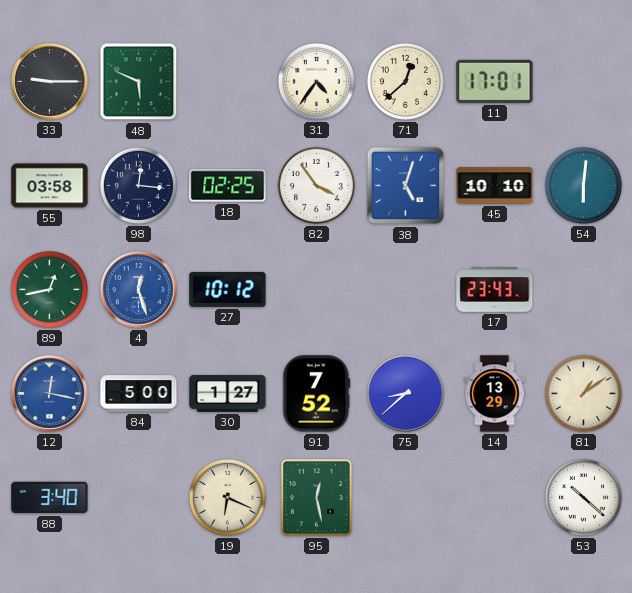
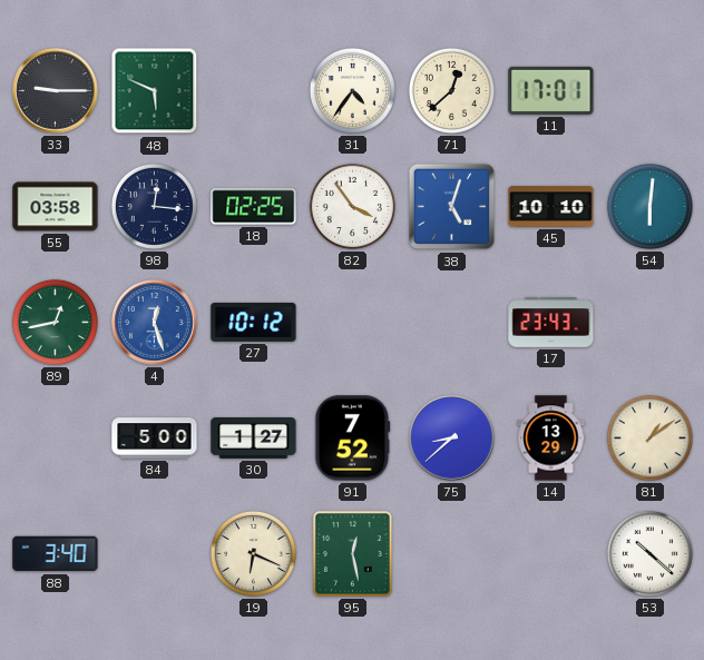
12: 12:17 -> none
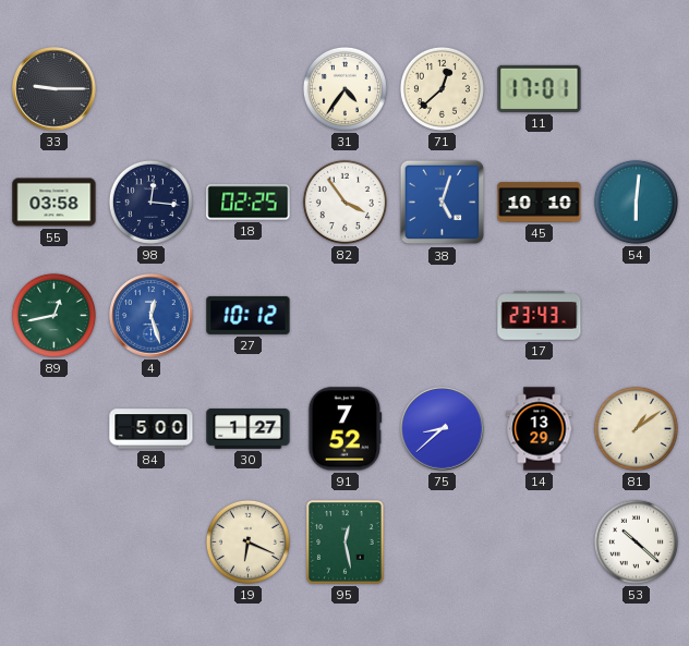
48: 5:49 -> none
88: 3:40 -> none
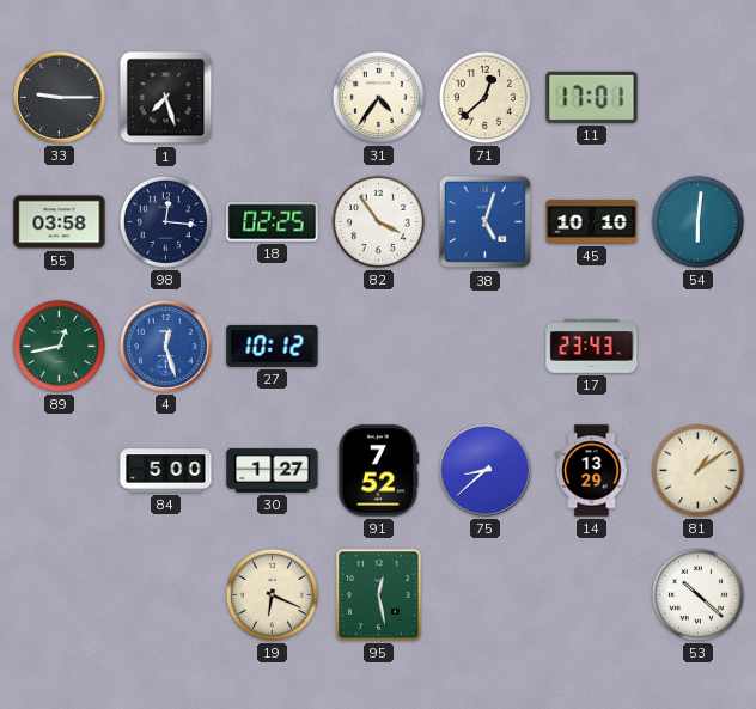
1: none -> 7:27
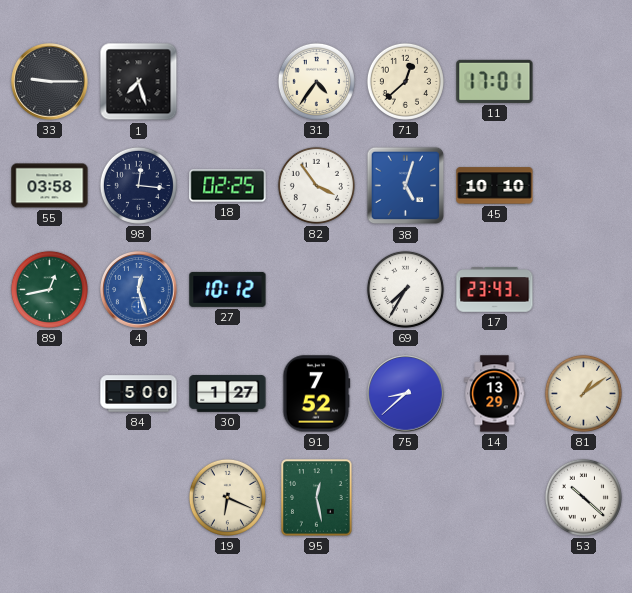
54: 6:01 -> none
69: none -> 7:35
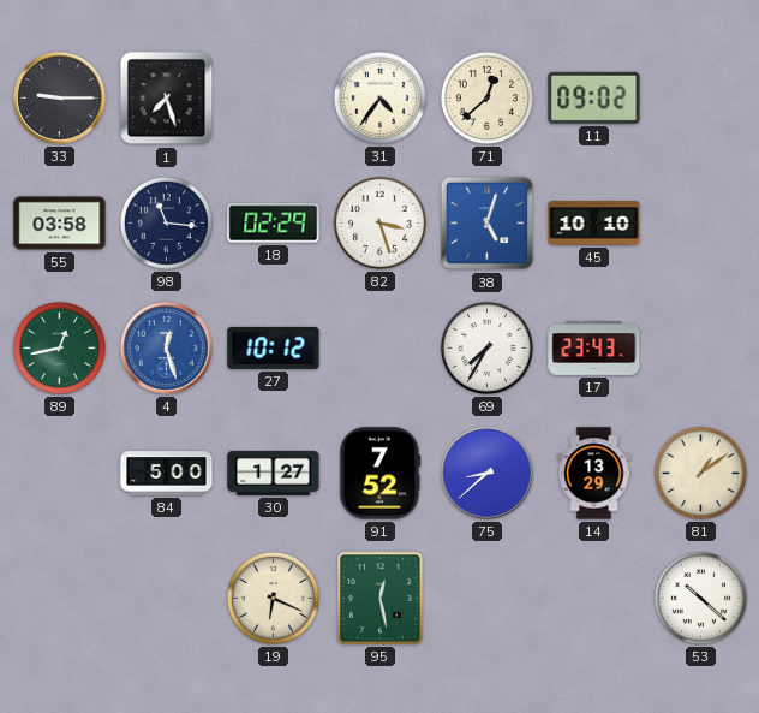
11: 17:01 -> 09:02
98: 12:16 -> 11:16
18: 02:25 -> 02:29
82: 3:54 -> 3:27
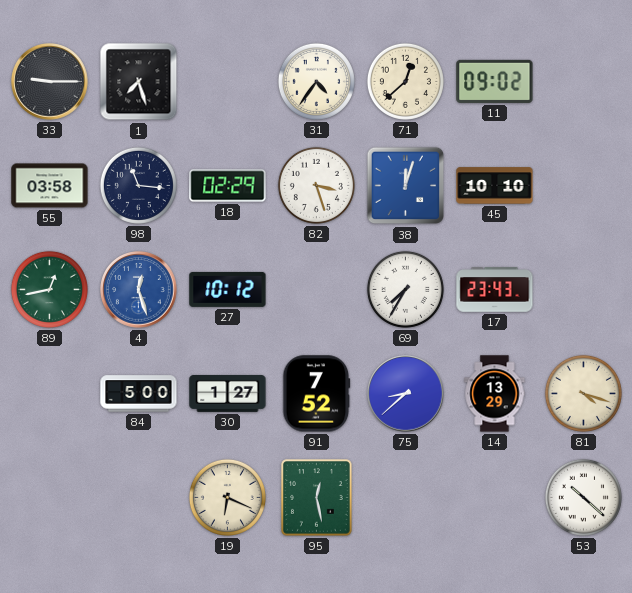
38: 5:03 -> 12:03
81: 1:09 -> 4:18
